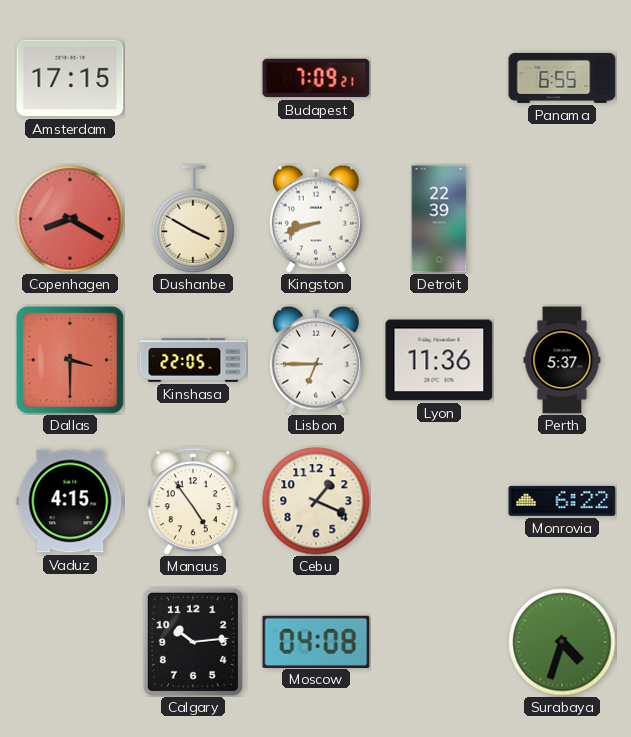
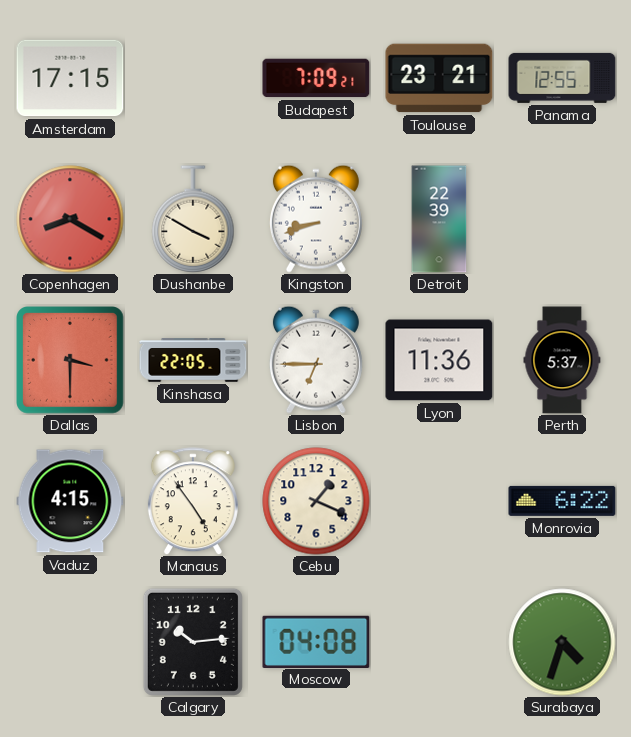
Toulouse: none -> 23:21
Panama: 6:55 -> 12:55
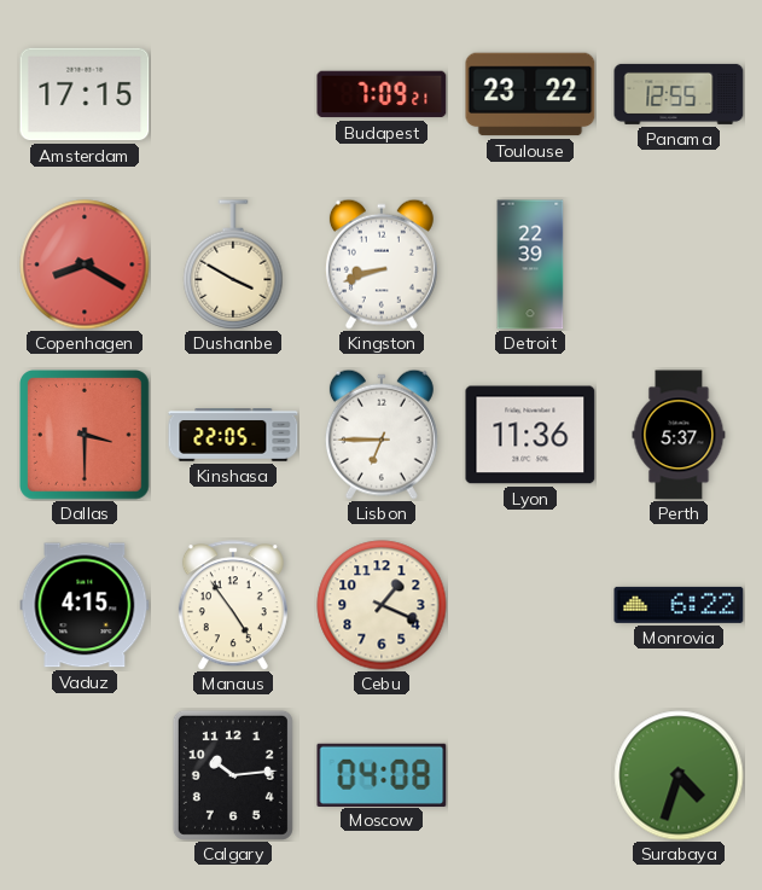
Toulouse: 23:21 -> 23:22
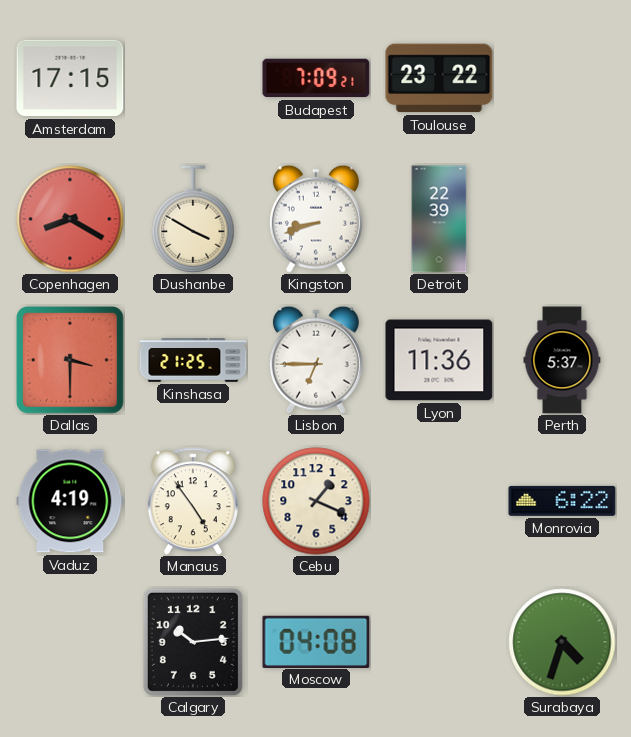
Panama: 12:55 -> none
Kinshasa: 22:05 -> 21:25
Vaduz: 4:15 -> 4:19
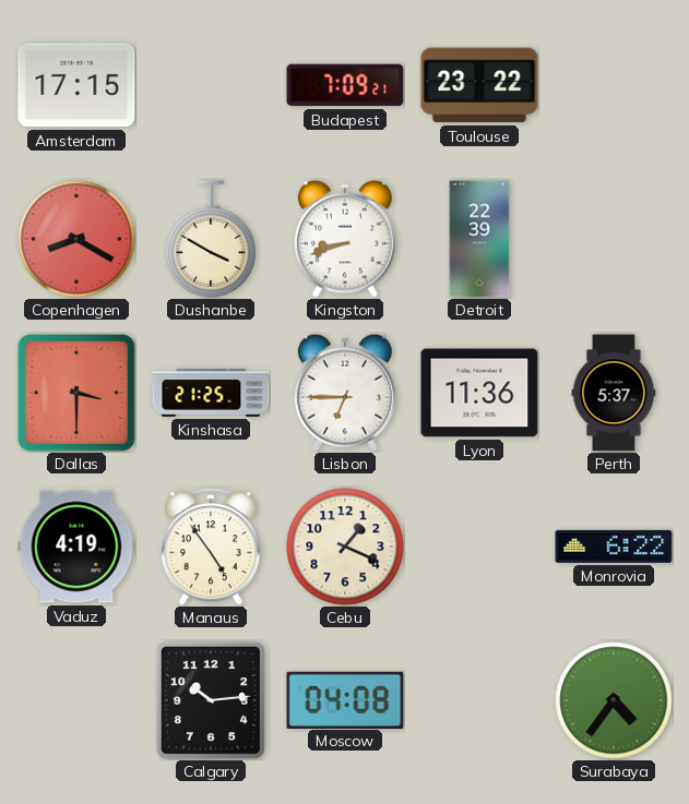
Surabaya: 4:33 -> 4:36
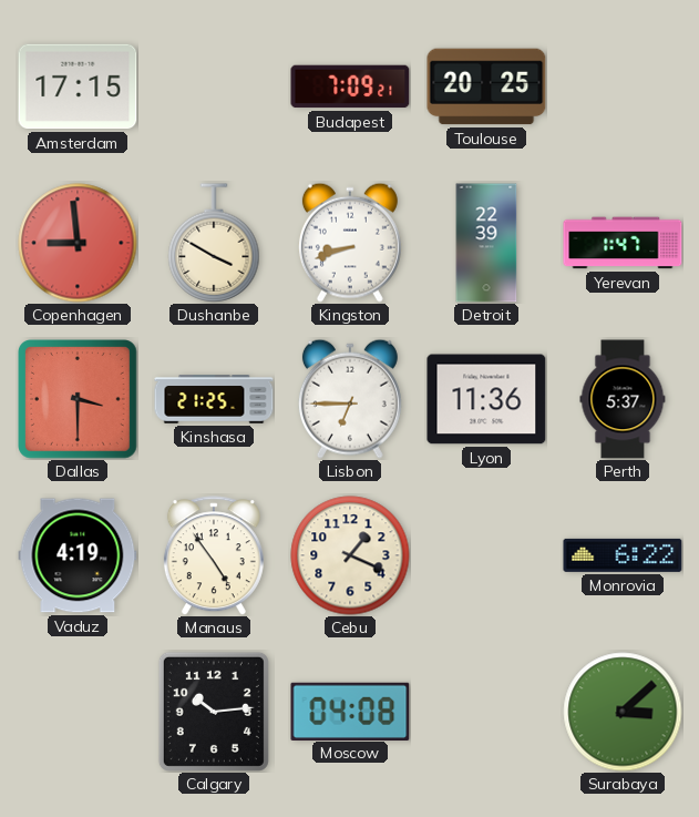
Toulouse: 23:22 -> 20:25
Copenhagen: 8:20 -> 8:59
Yerevan: none -> 1:47
Surabaya: 4:36 -> 3:08
